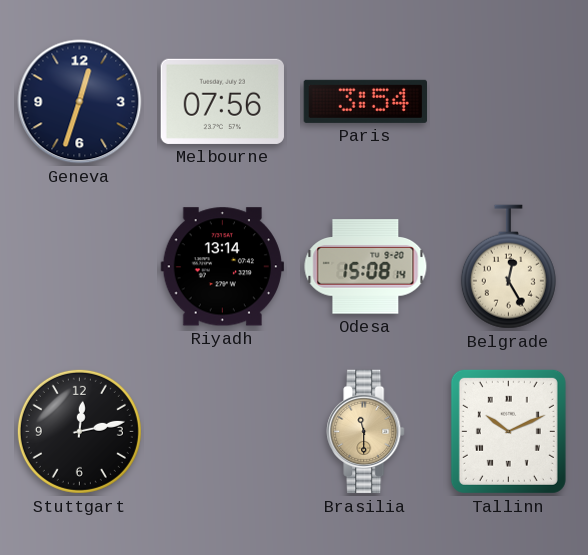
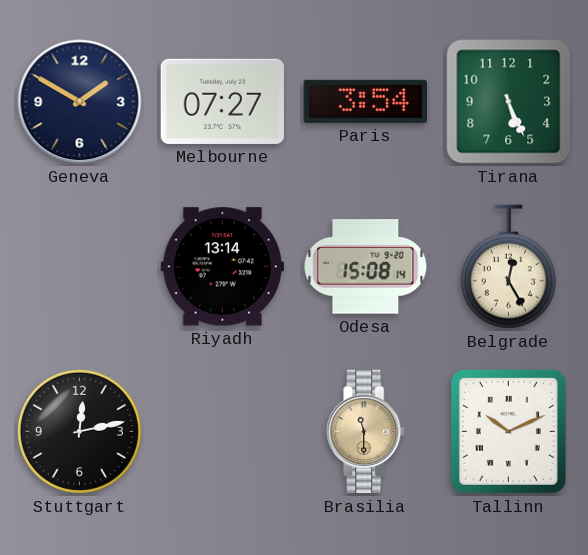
Geneva: 12:33 -> 1:50
Melbourne: 07:56 -> 07:27
Tirana: none -> 5:26
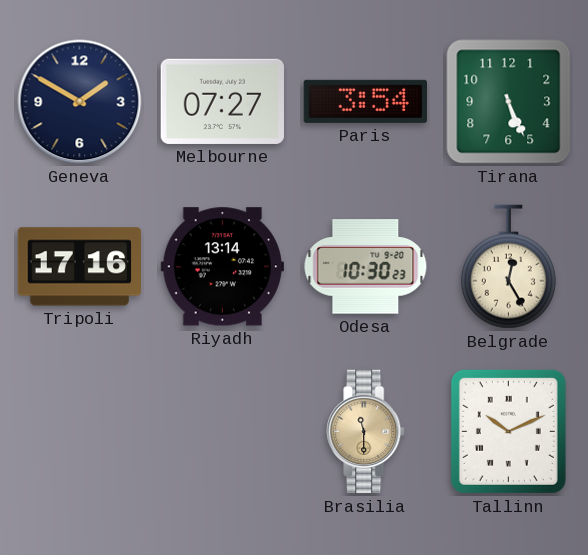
Tripoli: none -> 17:16
Odesa: 15:08 -> 10:30
Stuttgart: 12:13 -> none
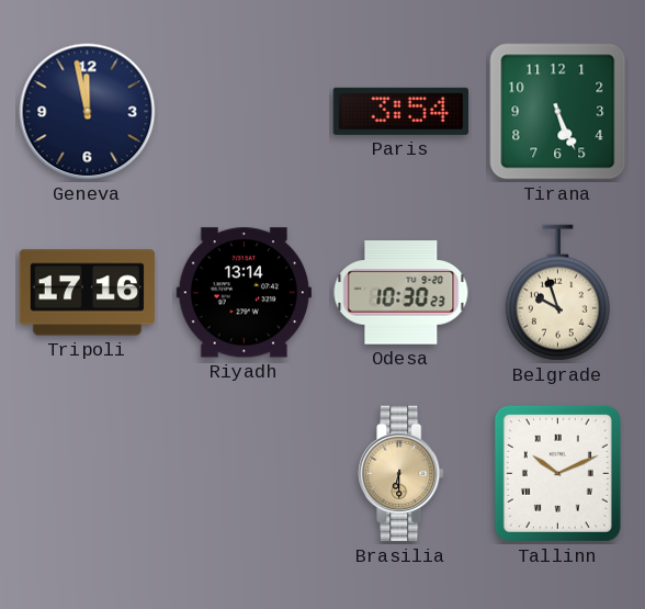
Geneva: 1:50 -> 11:58
Melbourne: 07:27 -> none
Belgrade: 12:25 -> 9:57
Brasilia: 11:30 -> 6:30
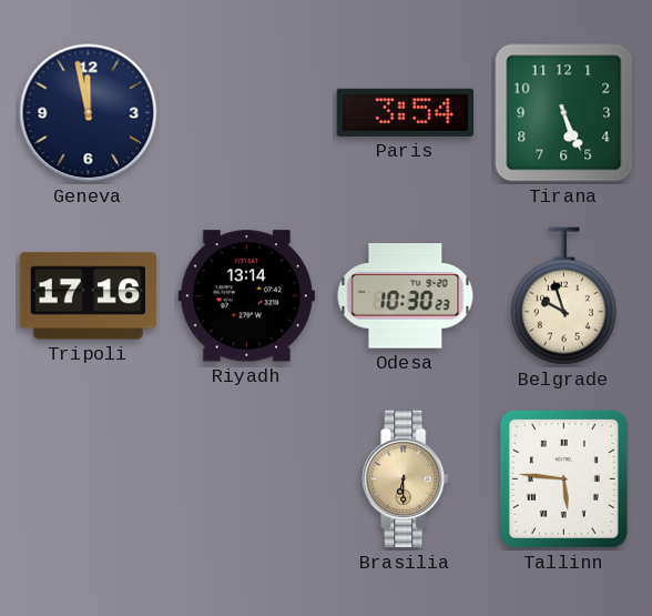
Tallinn: 10:11 -> 5:46
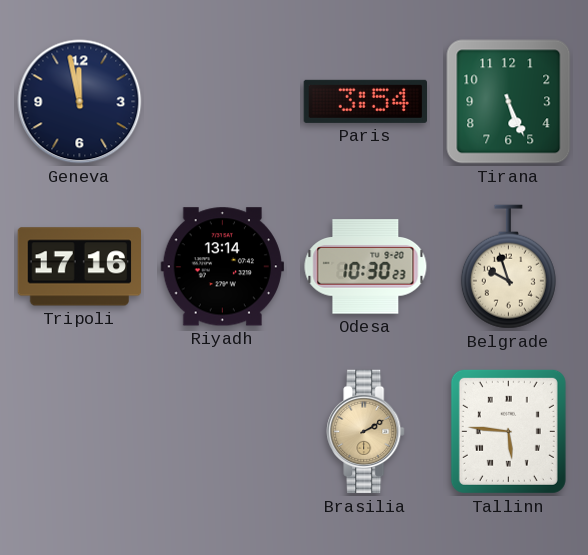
Brasilia: 6:30 -> 2:10
